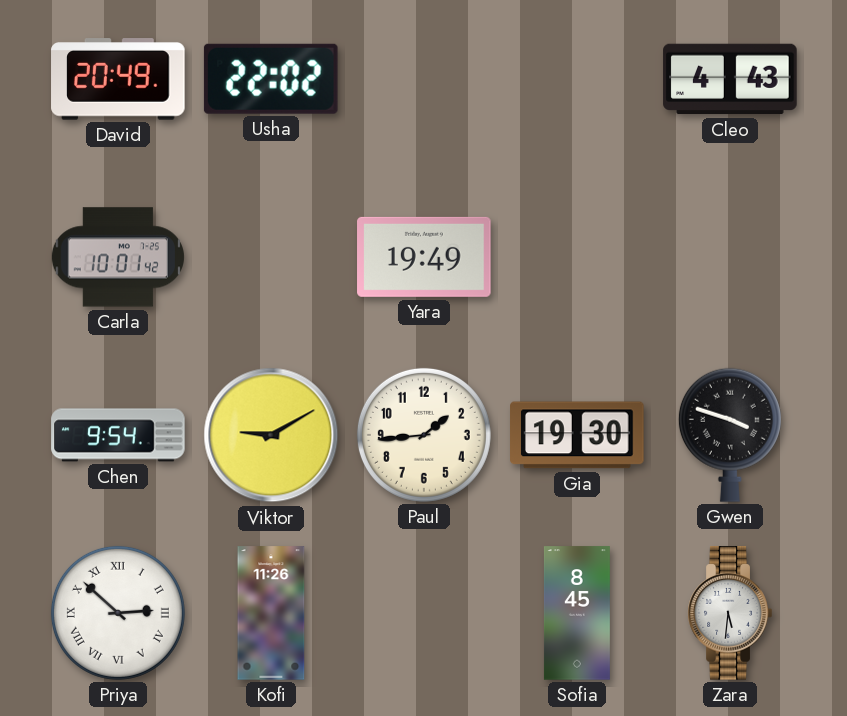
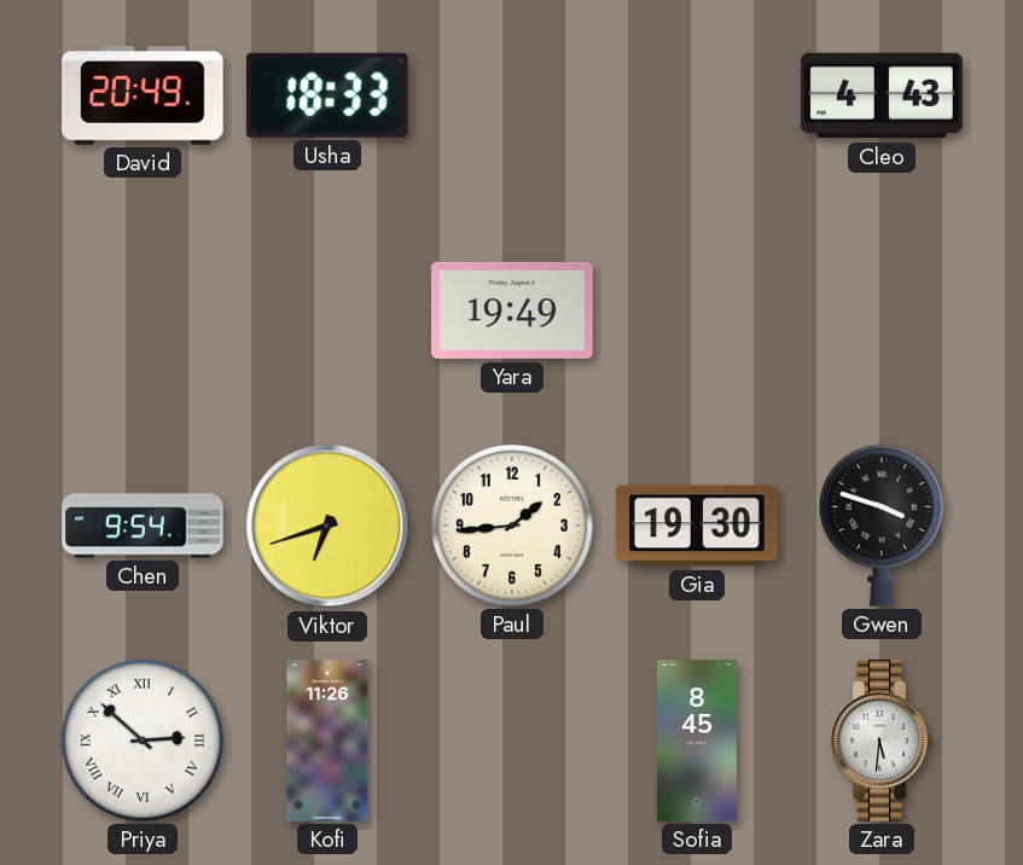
Usha: 22:02 -> 18:33
Carla: 10:01 -> none
Viktor: 9:10 -> 6:42
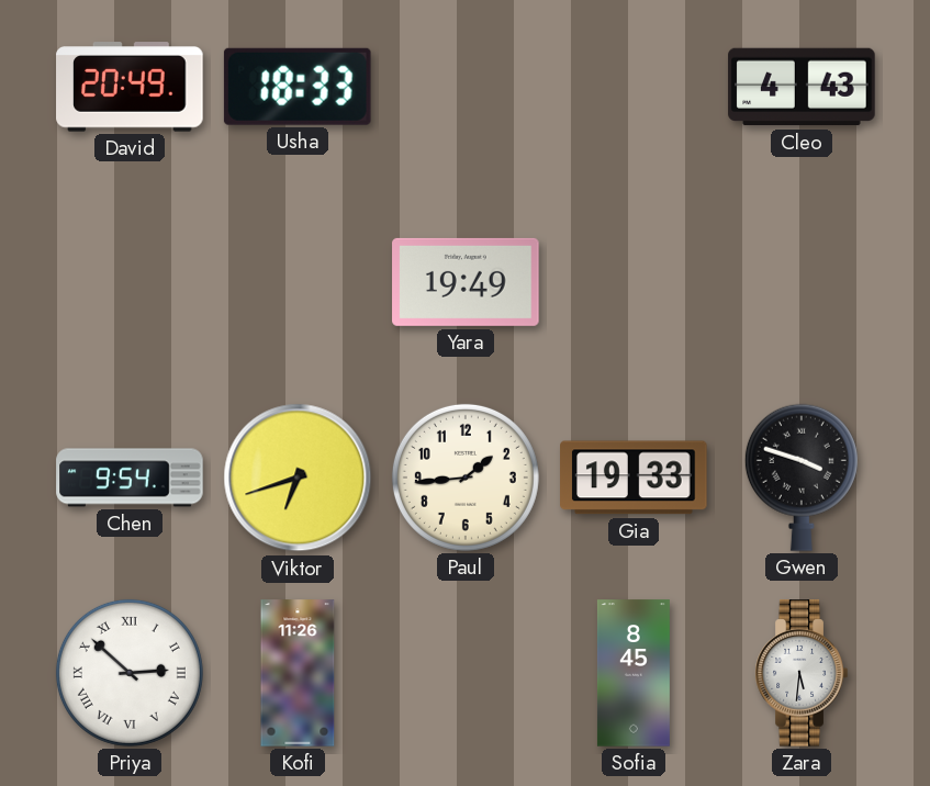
Gia: 19:30 -> 19:33
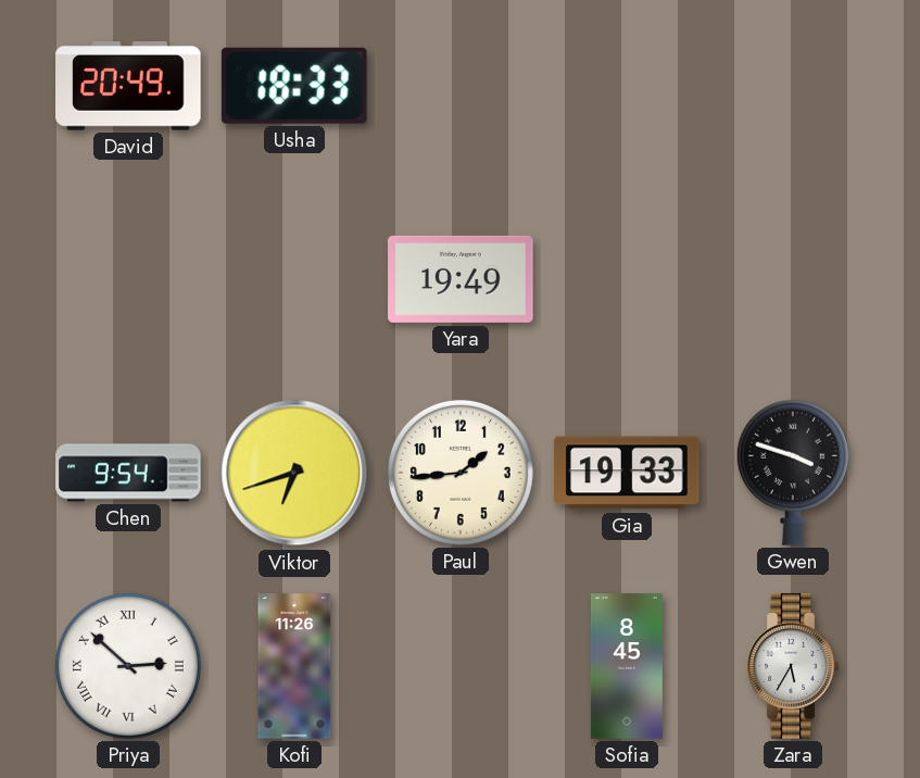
Cleo: 4:43 -> none
Zara: 5:31 -> 5:35
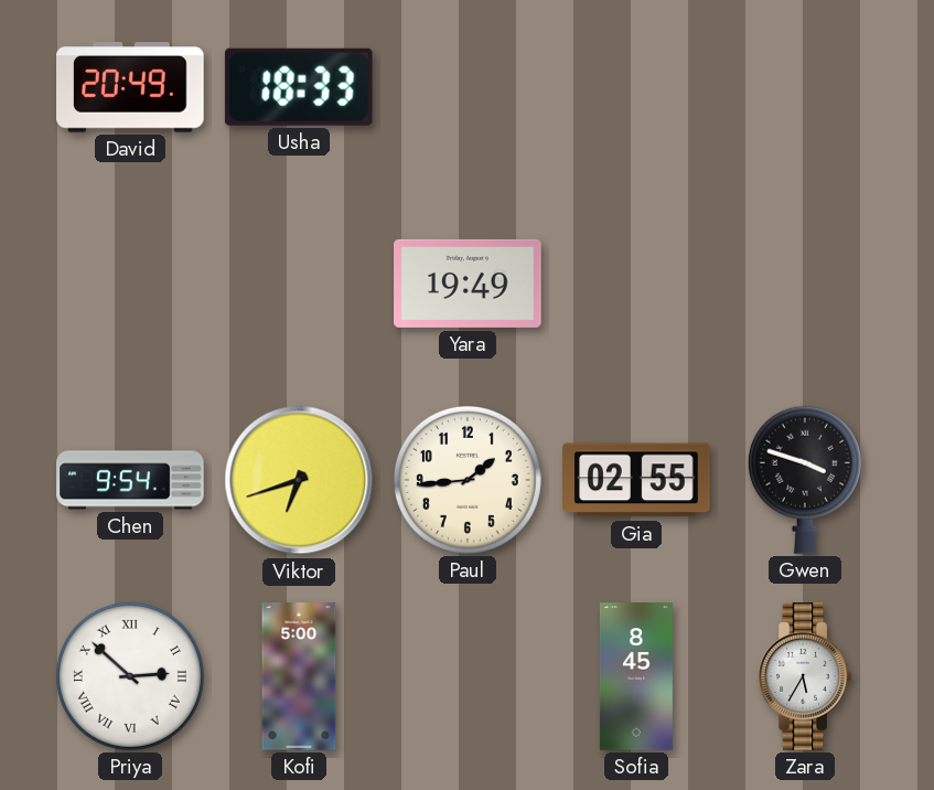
Gia: 19:33 -> 02:55
Kofi: 11:26 -> 5:00
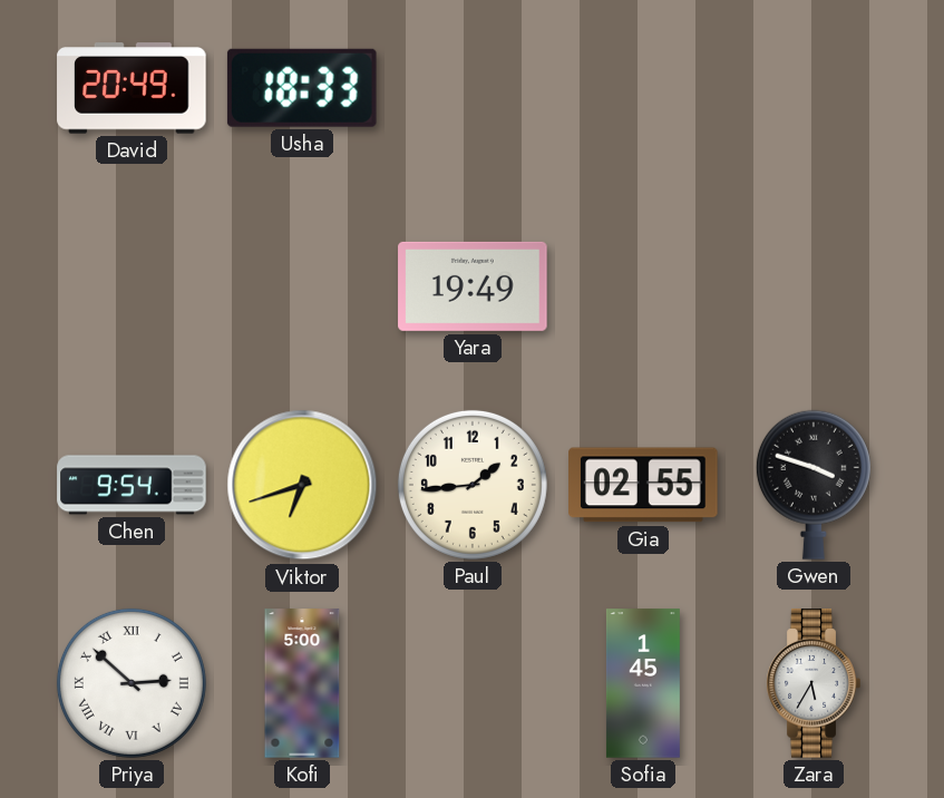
Sofia: 8:45 -> 1:45
